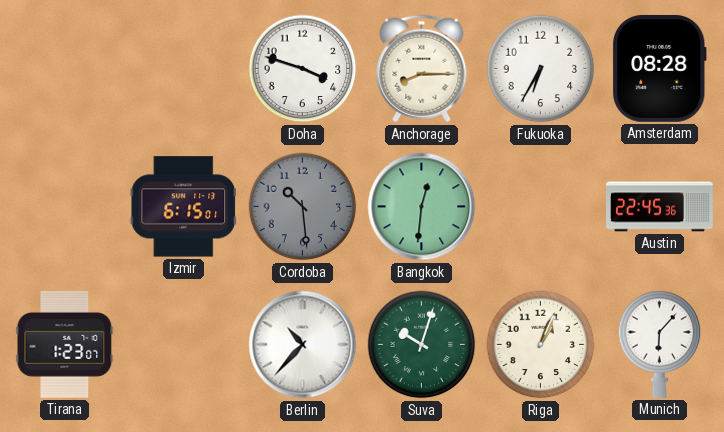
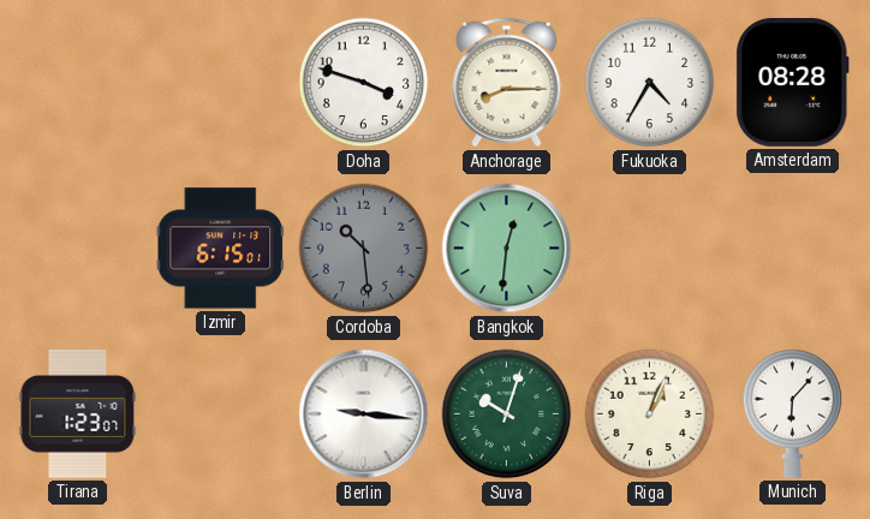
Fukuoka: 6:35 -> 4:35
Austin: 22:45 -> none
Berlin: 10:37 -> 9:16
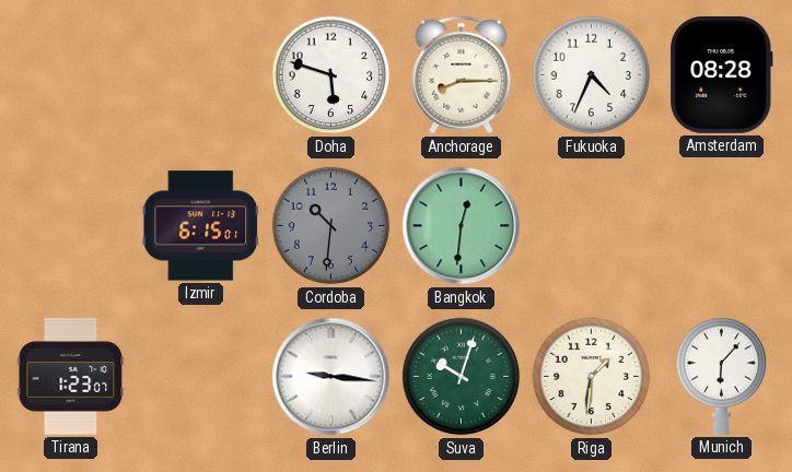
Doha: 3:48 -> 5:48
Fukuoka: 4:35 -> 4:34
Cordoba: 10:29 -> 10:31
Riga: 1:04 -> 1:31
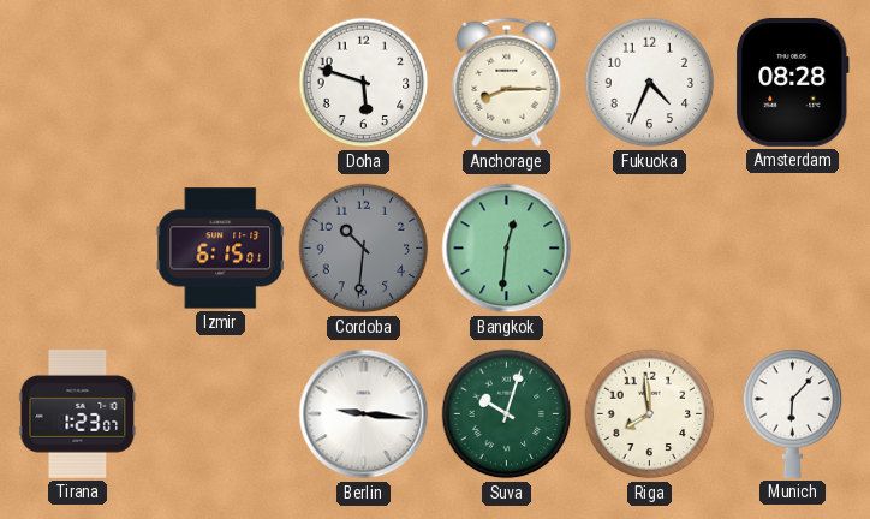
Riga: 1:31 -> 7:59
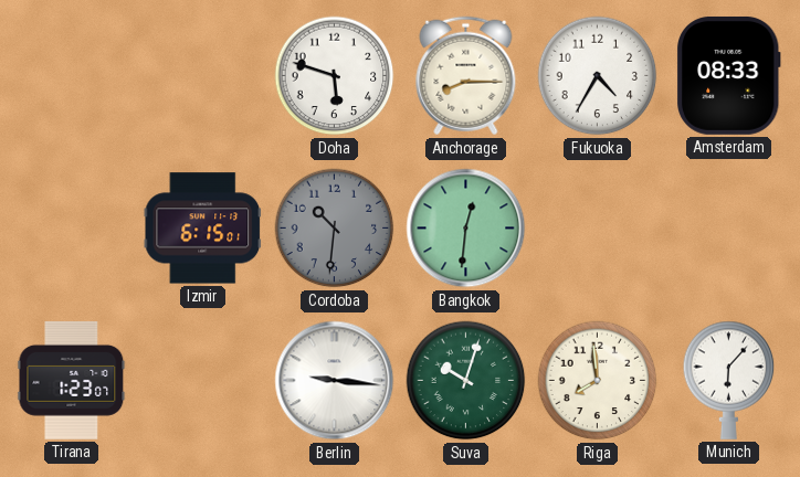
Fukuoka: 4:34 -> 4:35
Amsterdam: 08:28 -> 08:33
